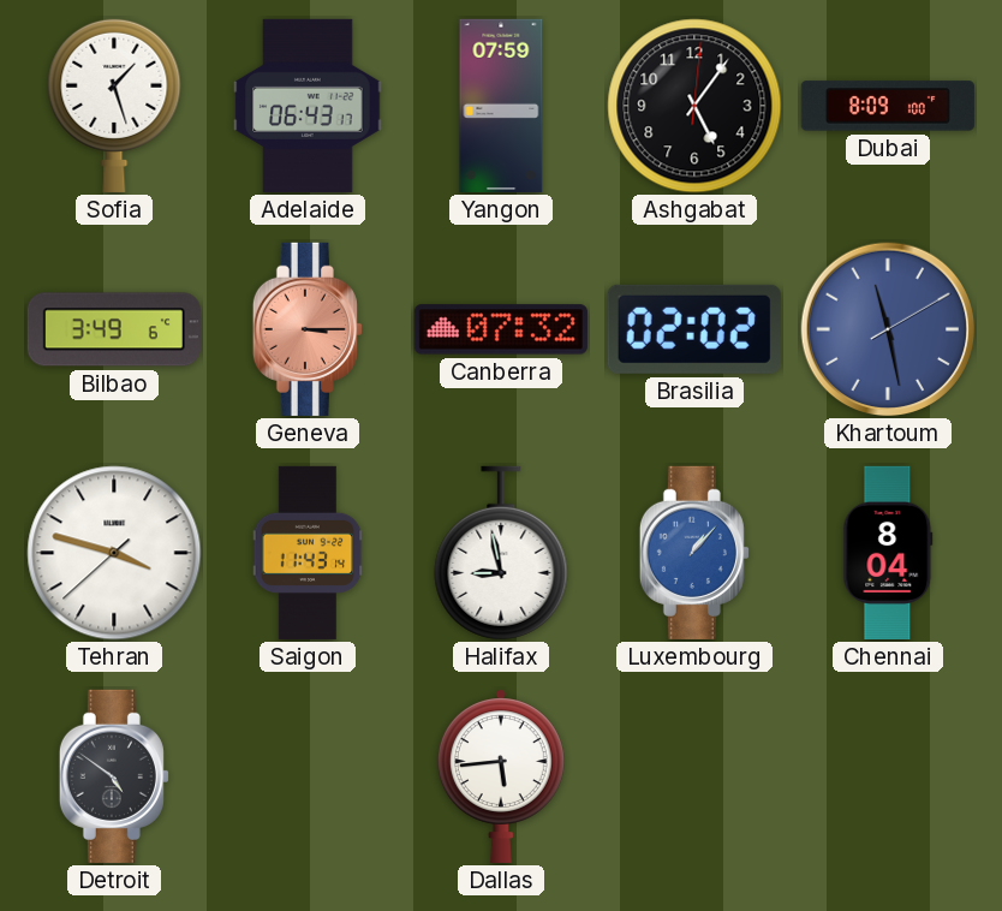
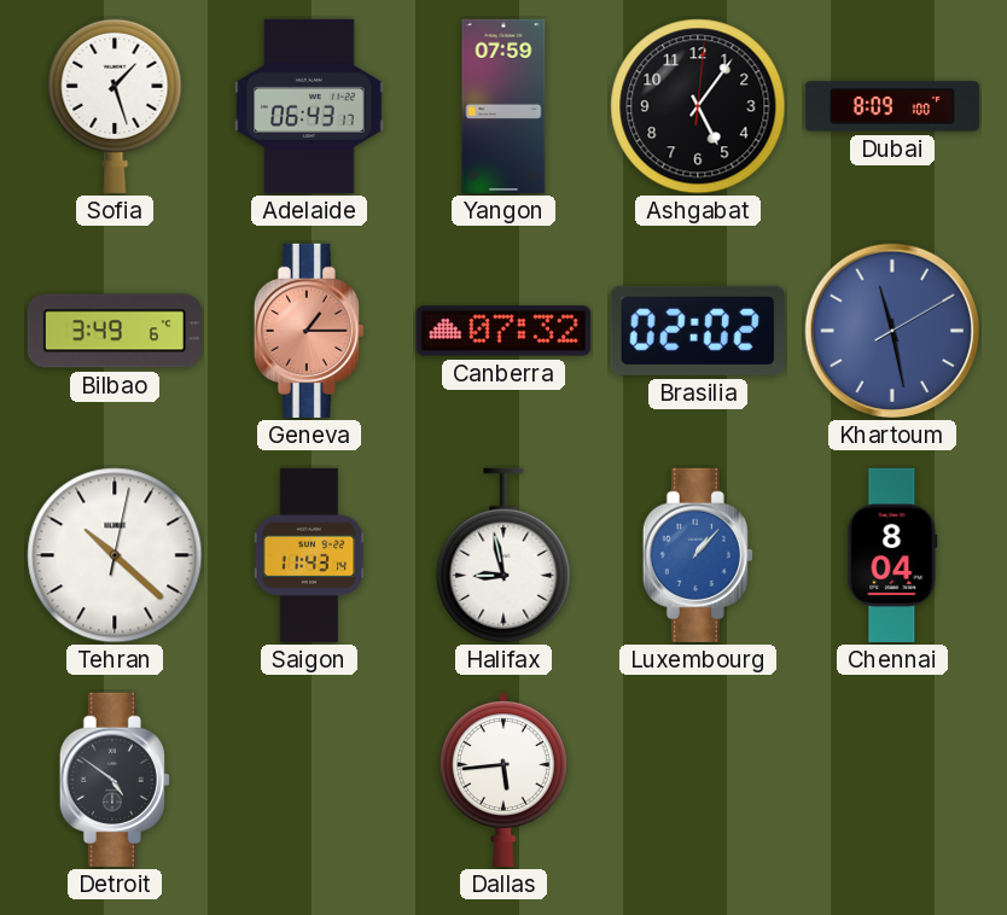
Geneva: 3:15 -> 1:15
Tehran: 3:47 -> 10:22
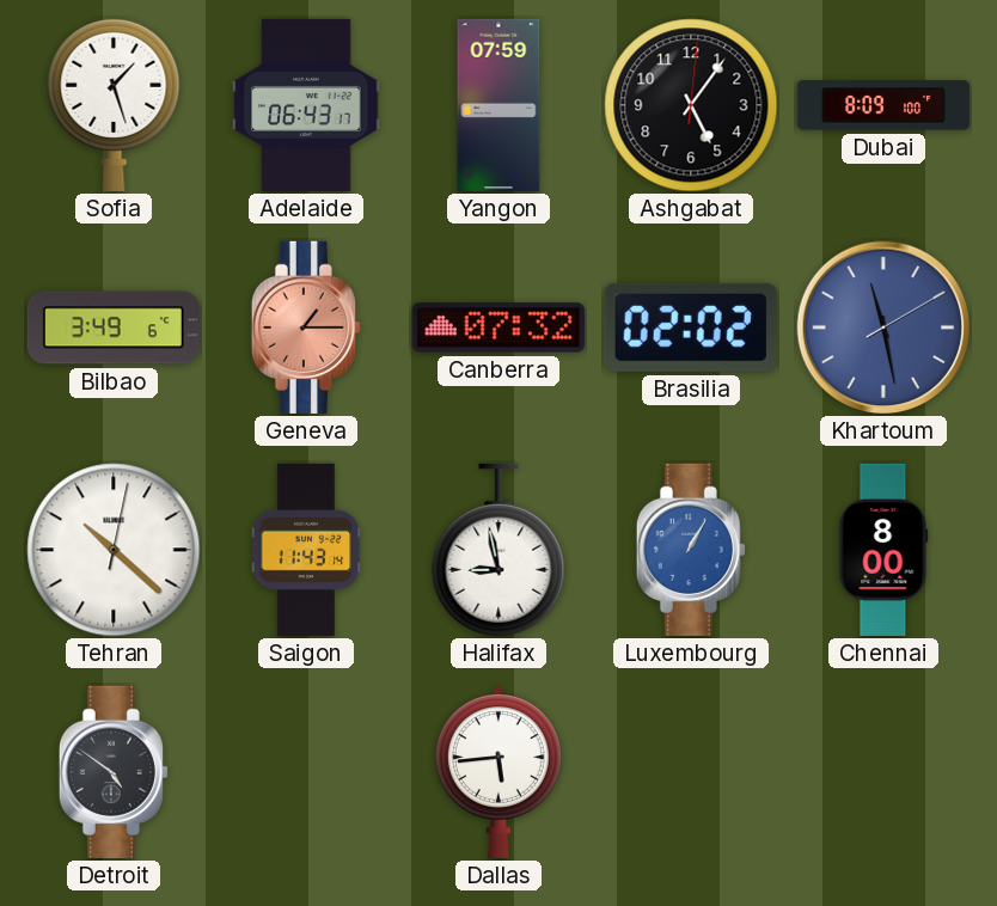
Luxembourg: 1:07 -> 1:05
Chennai: 8:04 -> 8:00
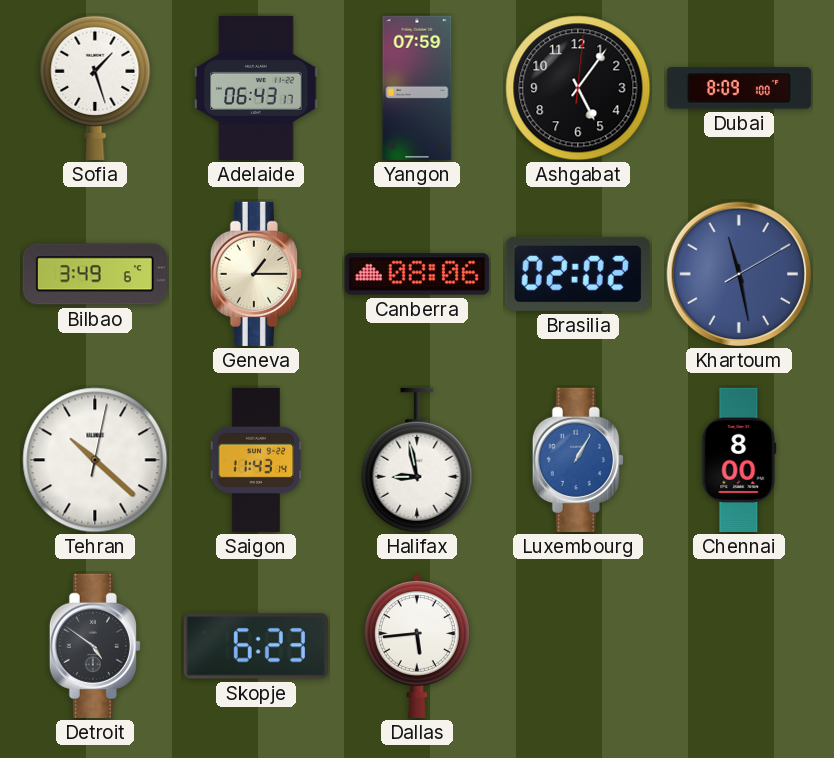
Geneva dial: salmon -> cream
Canberra: 07:32 -> 08:06
Skopje: none -> 6:23
